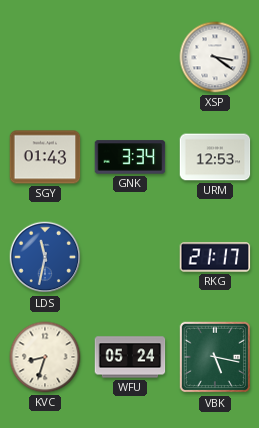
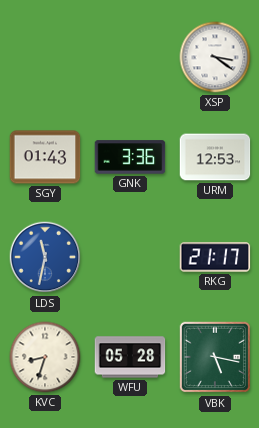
GNK: 3:34 -> 3:36
WFU: 05:24 -> 05:28
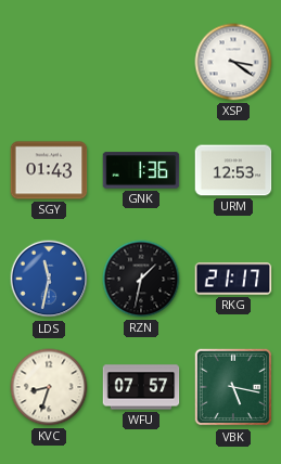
GNK: 3:36 -> 1:36
RZN: none -> 1:32
WFU: 05:28 -> 07:57
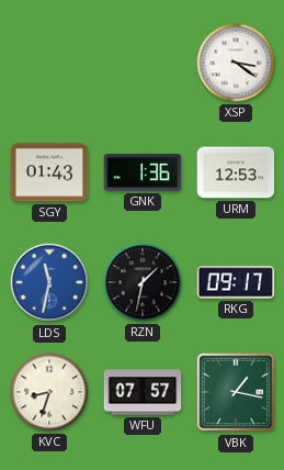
RKG: 21:17 -> 09:17
VBK: 5:17 -> 1:17
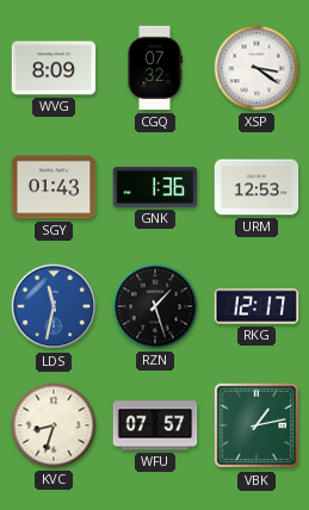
WVG: none -> 8:09
CGQ: none -> 07:32
RZN: 1:32 -> 1:27
RKG: 09:17 -> 12:17
VBK: 1:17 -> 1:13
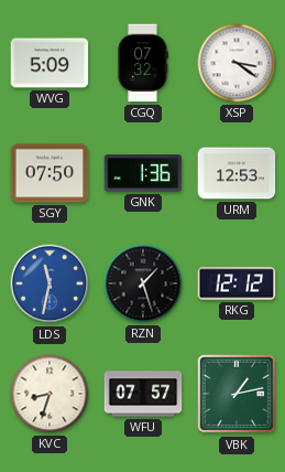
WVG: 8:09 -> 5:09
SGY: 01:43 -> 07:50
RKG: 12:17 -> 12:12
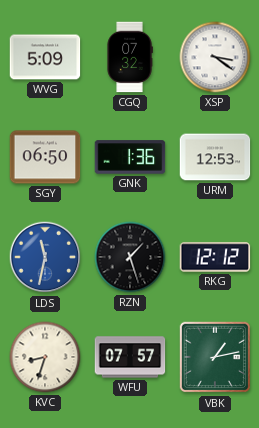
SGY: 07:50 -> 06:50
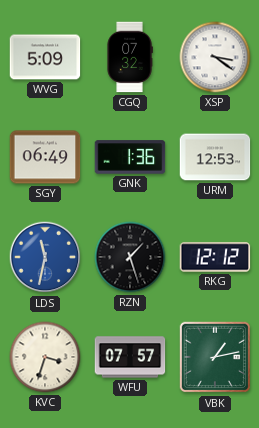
SGY: 06:50 -> 06:49
KVC: 8:33 -> 3:33
